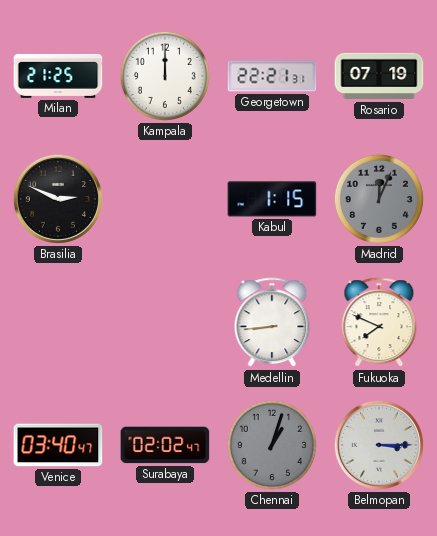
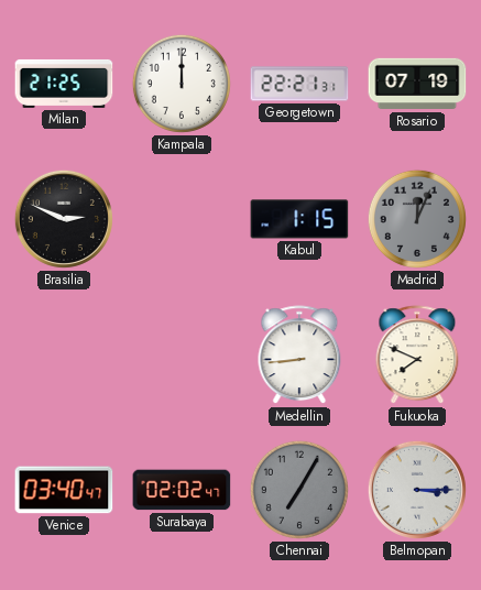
Chennai: 1:03 -> 7:05
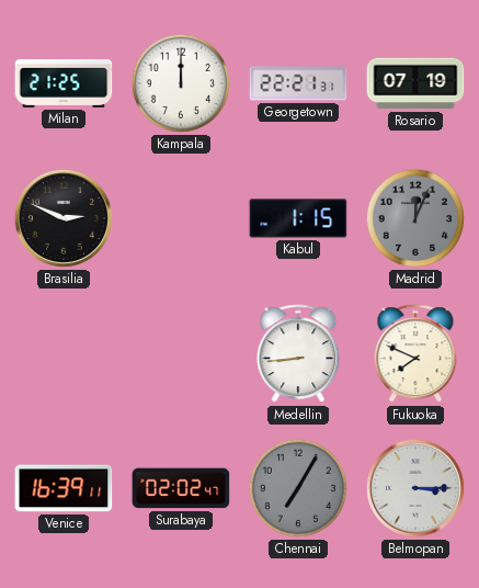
Venice: 03:40 -> 16:39
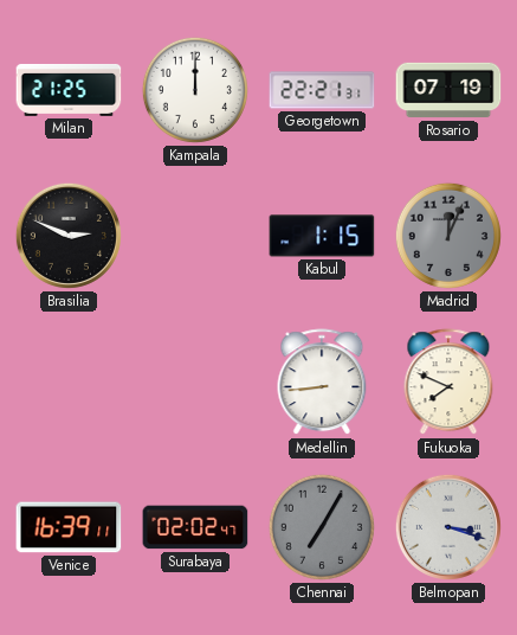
Belmopan: 3:15 -> 3:18
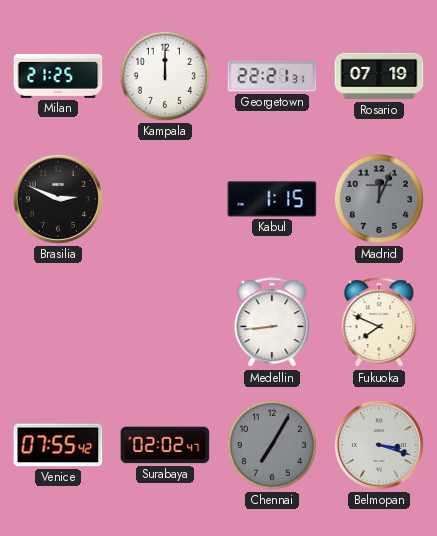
Venice: 16:39 -> 07:55
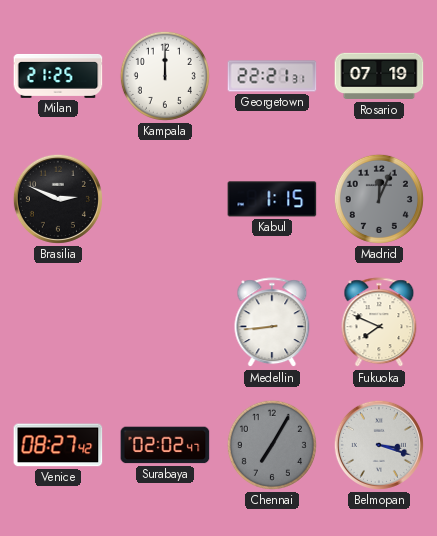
Venice: 07:55 -> 08:27
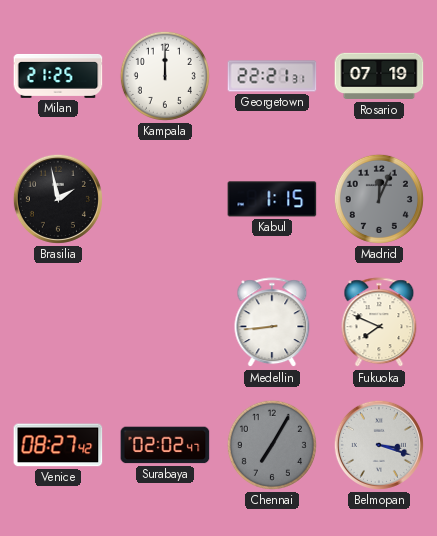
Brasilia: 2:49 -> 1:58
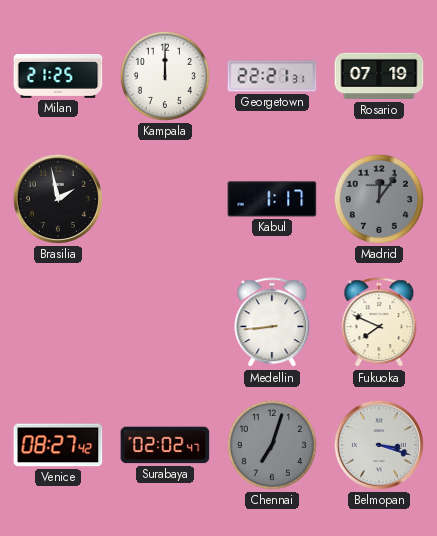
Kabul: 1:15 -> 1:17
Madrid: 12:04 -> 12:06
Chennai: 7:05 -> 7:03
